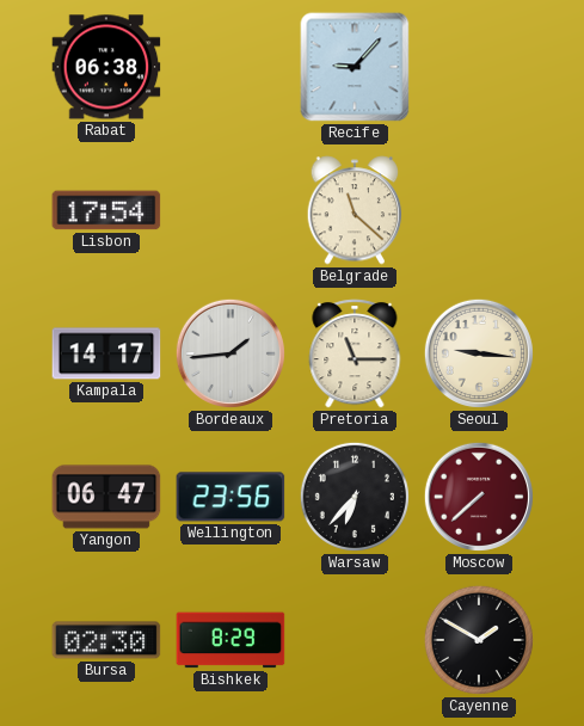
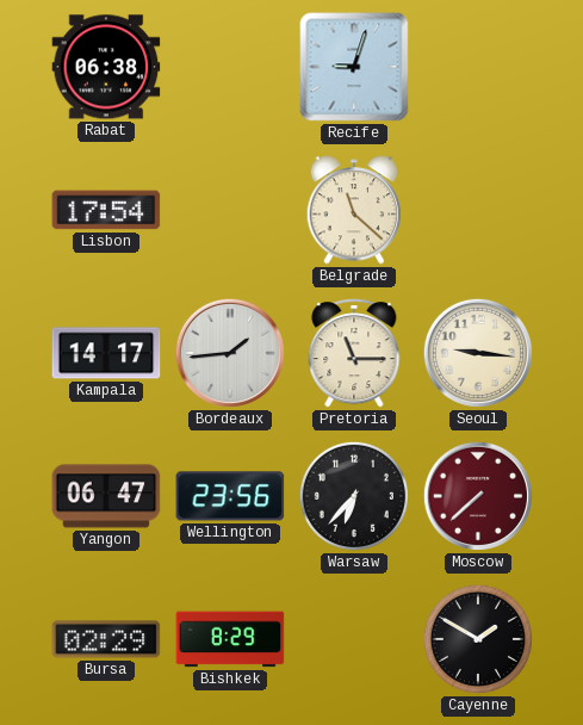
Recife: 9:07 -> 9:03
Bursa: 02:30 -> 02:29
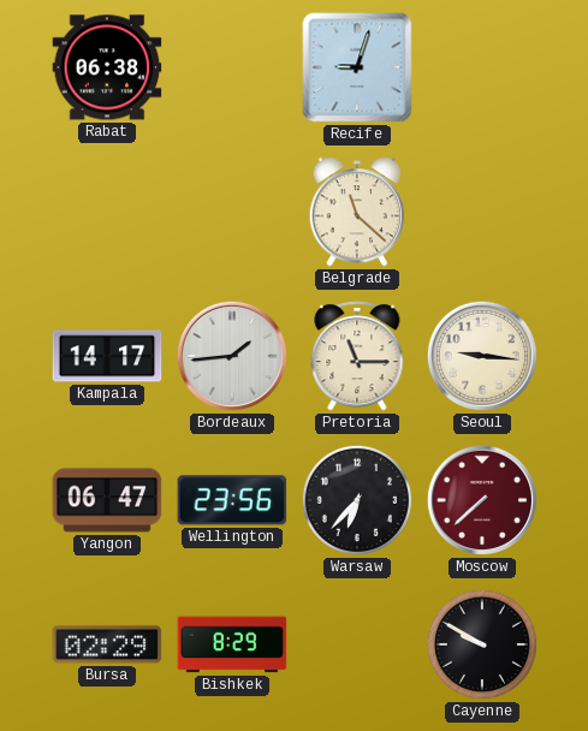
Lisbon: 17:54 -> none
Cayenne: 1:50 -> 9:50
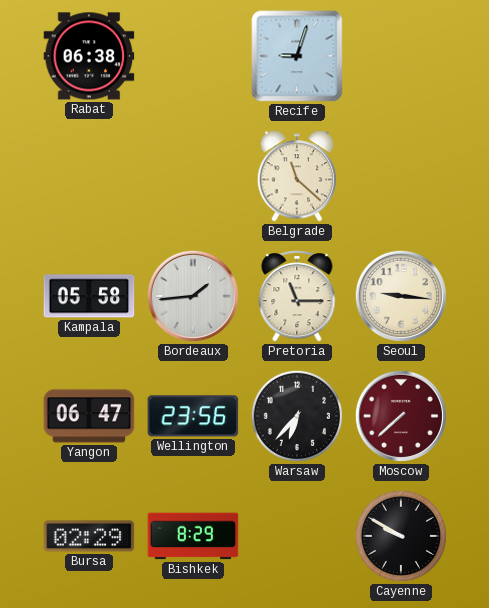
Kampala: 14:17 -> 05:58
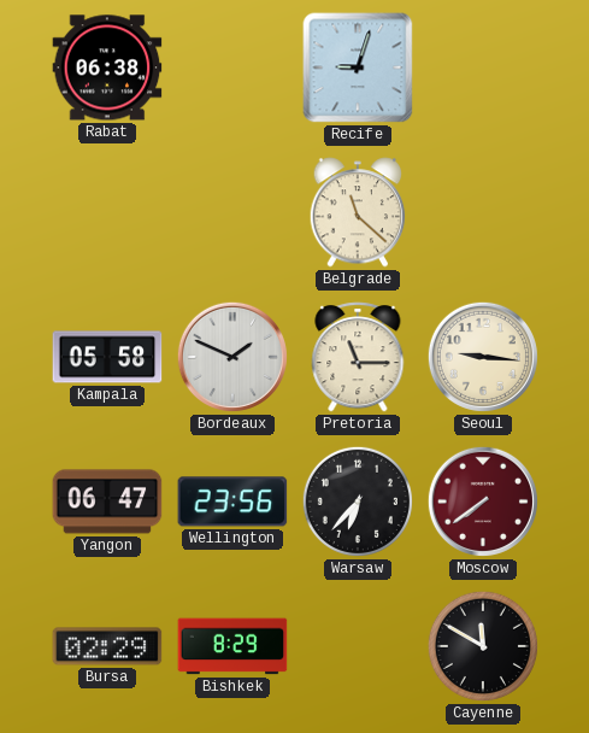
Bordeaux: 1:44 -> 1:49
Moscow: 7:38 -> 7:39
Cayenne: 9:50 -> 11:50
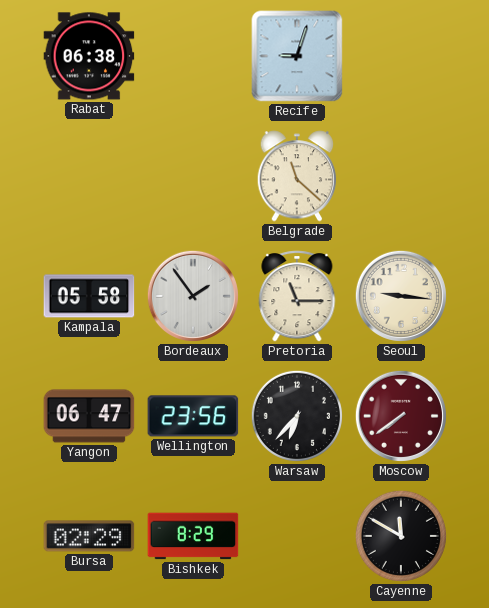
Bordeaux: 1:49 -> 1:54
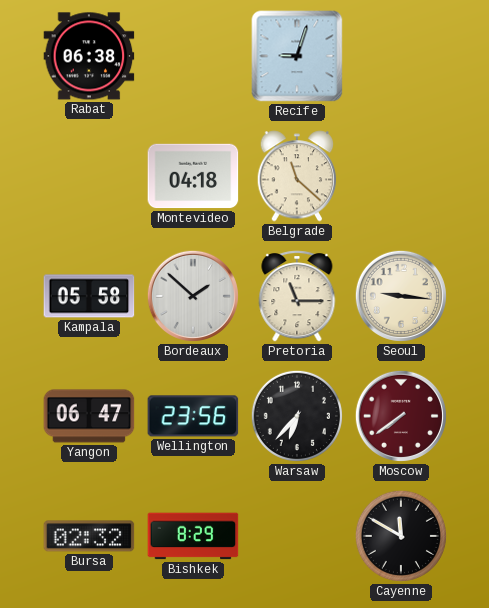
Montevideo: none -> 04:18
Bordeaux: 1:54 -> 1:52
Bursa: 02:29 -> 02:32
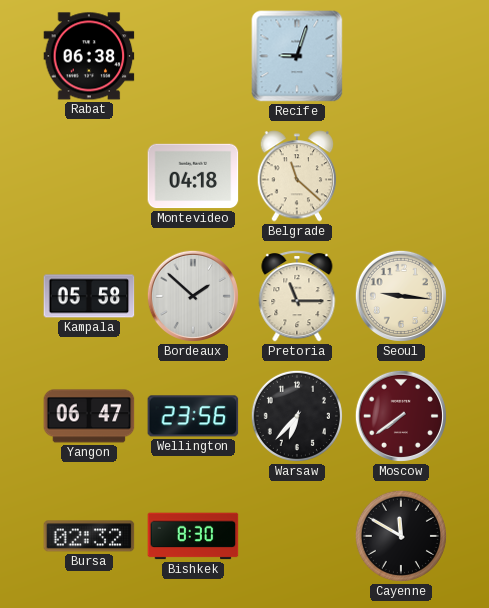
Bishkek: 8:29 -> 8:30
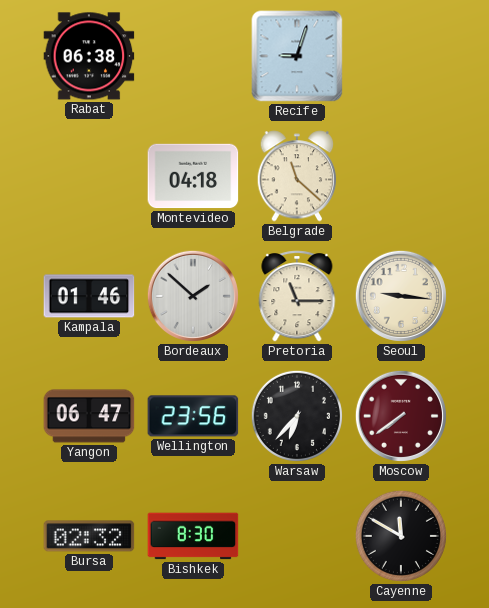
Kampala: 05:58 -> 01:46
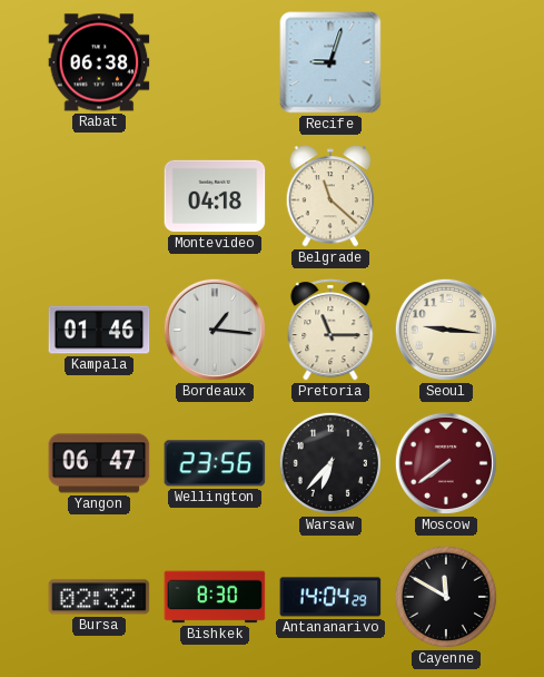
Bordeaux: 1:52 -> 1:16
Antananarivo: none -> 14:04
